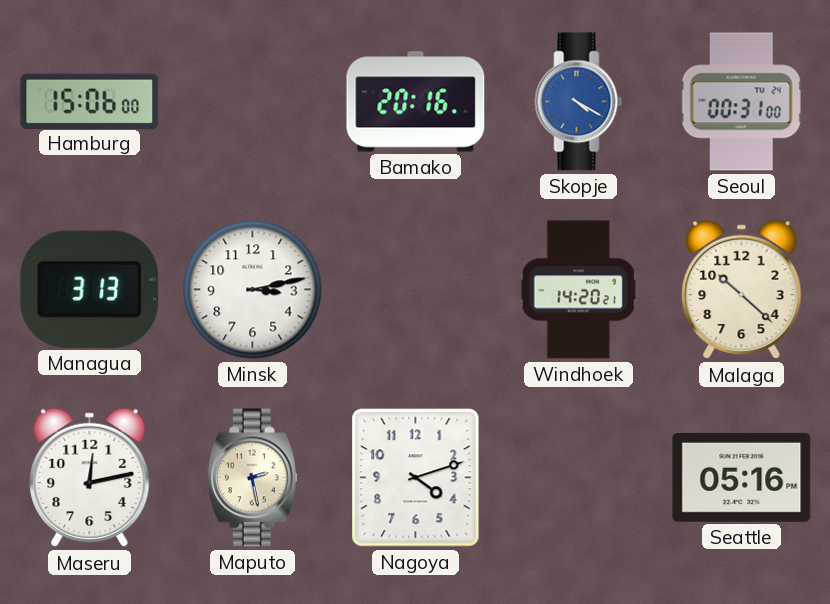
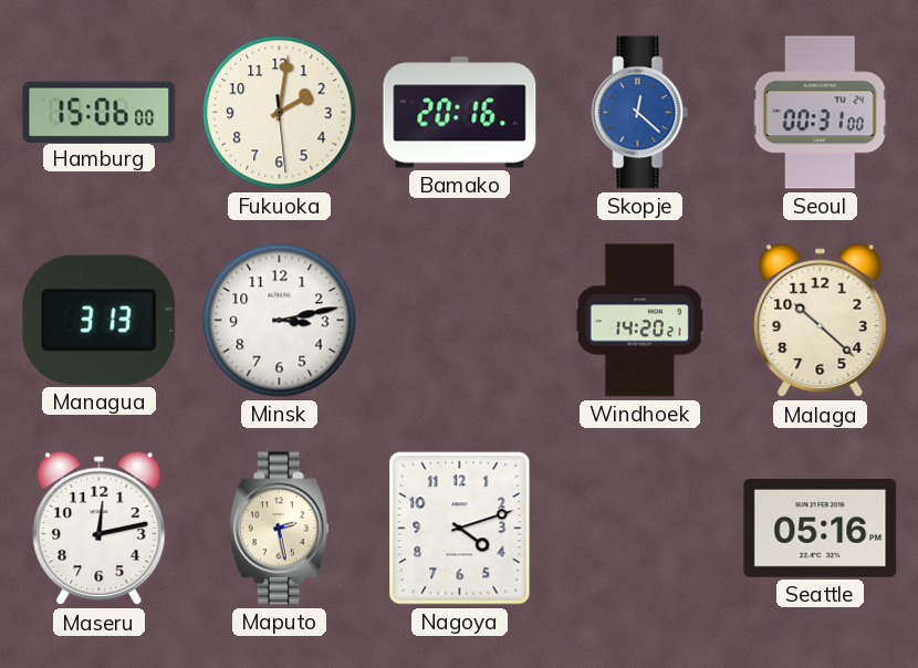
Fukuoka: none -> 2:01
Skopje: 4:20 -> 12:22
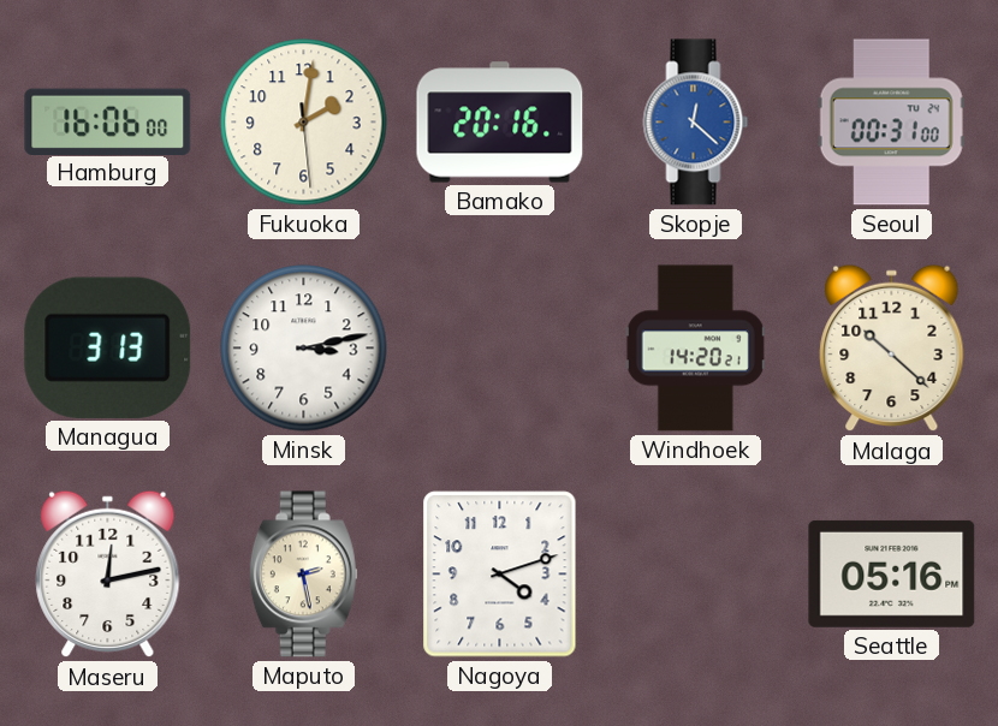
Hamburg: 15:06 -> 16:06
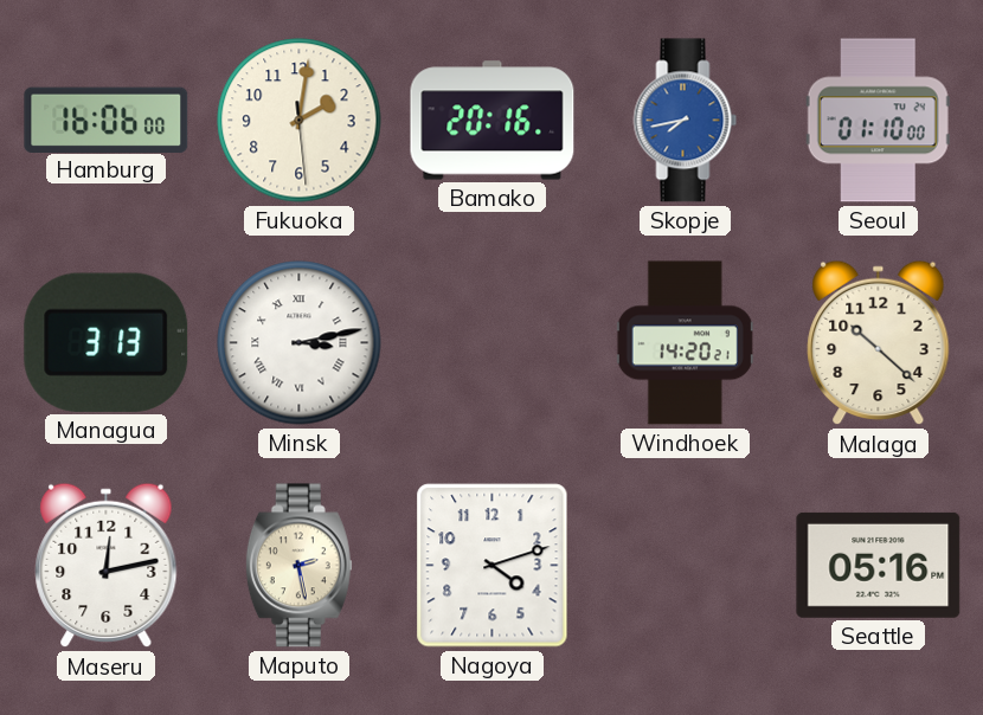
Skopje: 12:22 -> 7:43
Seoul: 00:31 -> 01:10
Minsk numerals: Arabic -> Roman
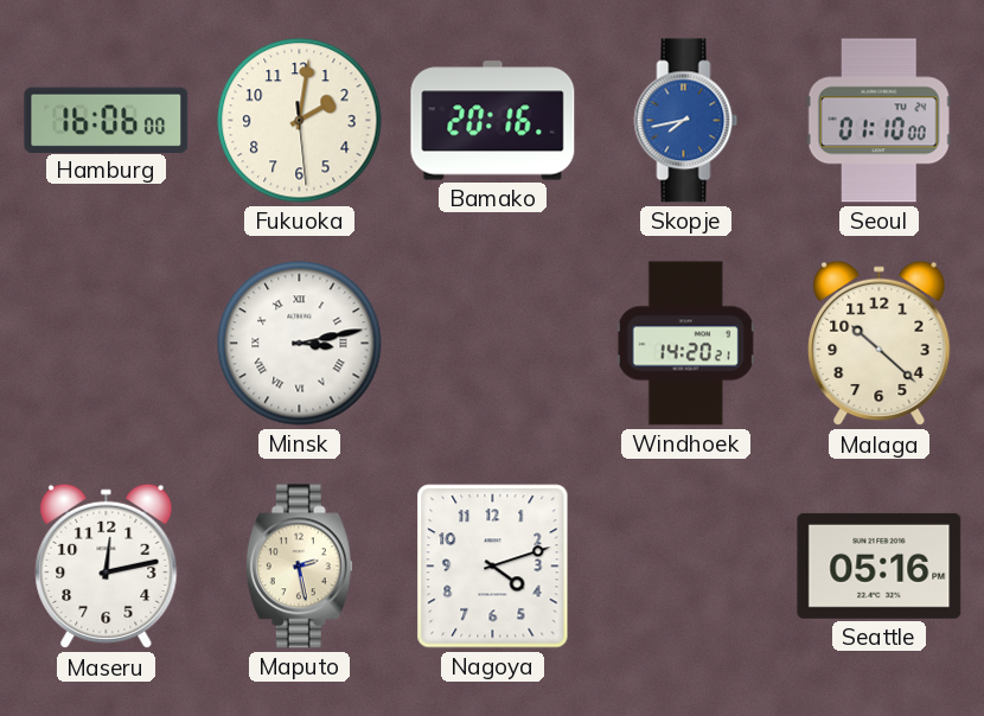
Managua: 3:13 -> none
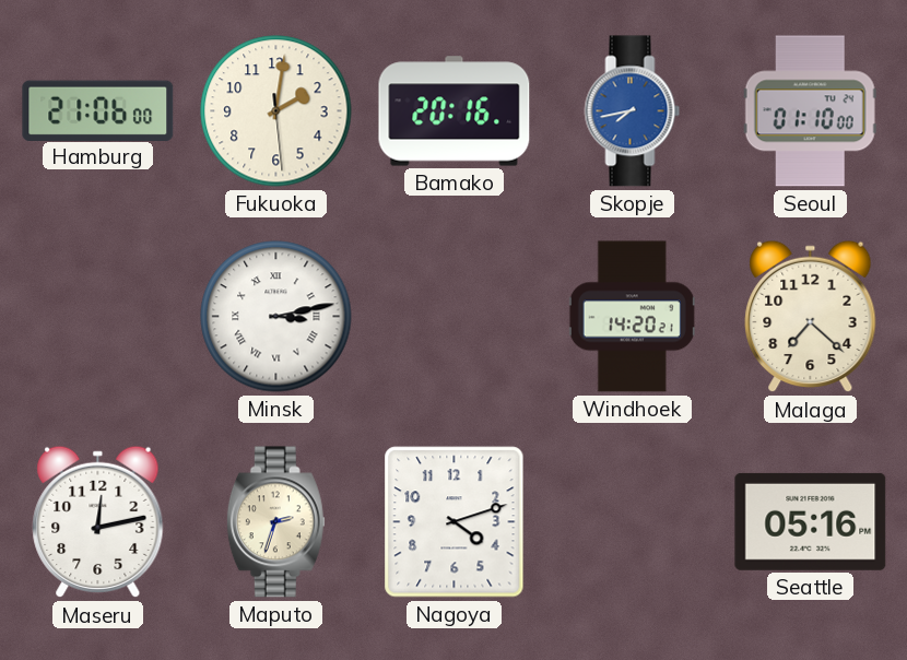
Hamburg: 16:06 -> 21:06
Malaga: 10:22 -> 7:22
Maputo: 2:28 -> 2:33
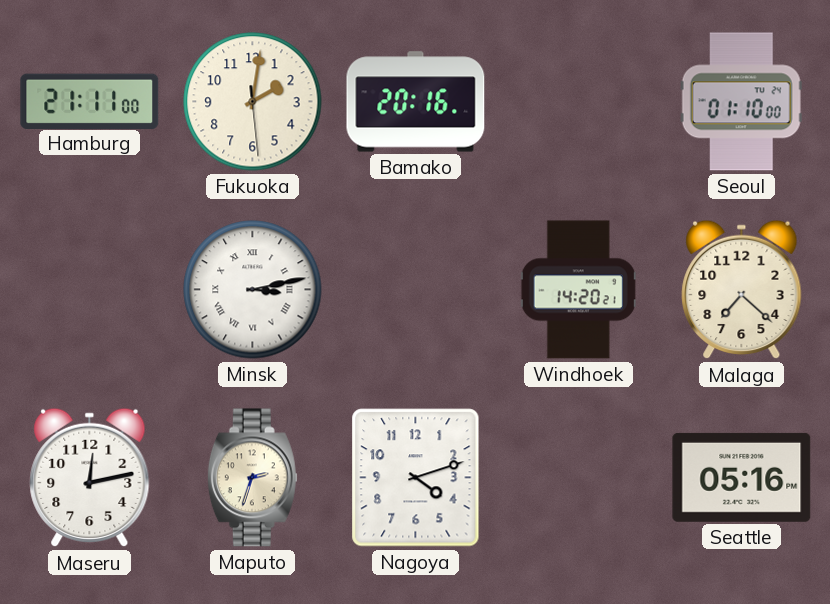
Hamburg: 21:06 -> 21:11
Skopje: 7:43 -> none
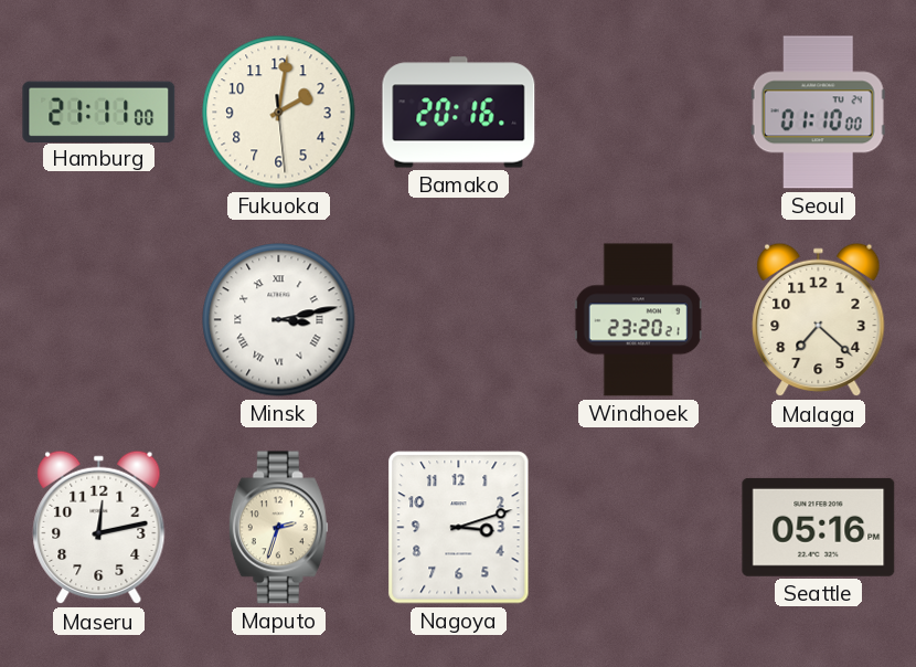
Windhoek: 14:20 -> 23:20
Nagoya: 4:12 -> 3:12
